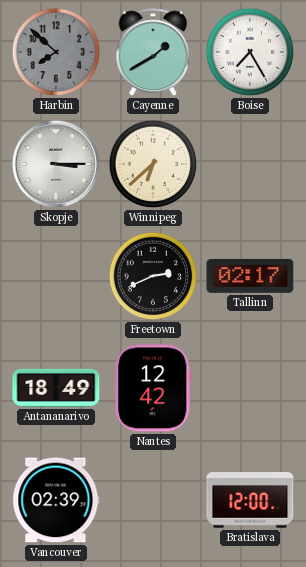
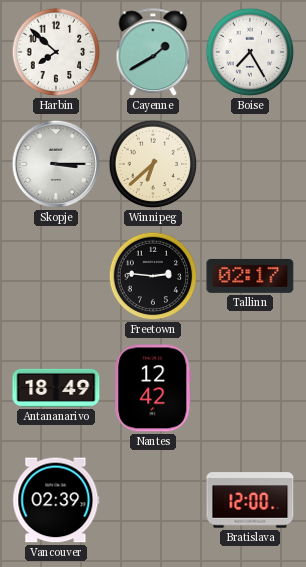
Harbin dial: grey -> white
Freetown: 2:41 -> 2:46
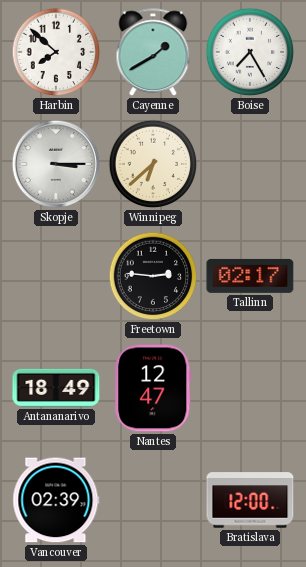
Nantes: 12:42 -> 12:47
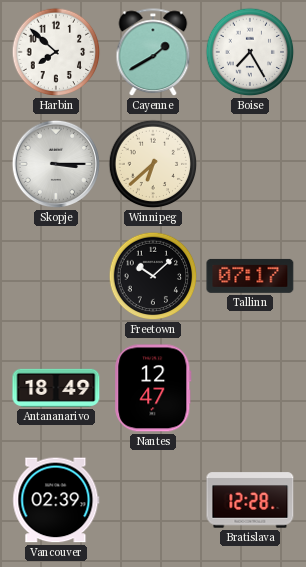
Freetown: 2:46 -> 10:08
Tallinn: 02:17 -> 07:17
Bratislava: 12:00 -> 12:28
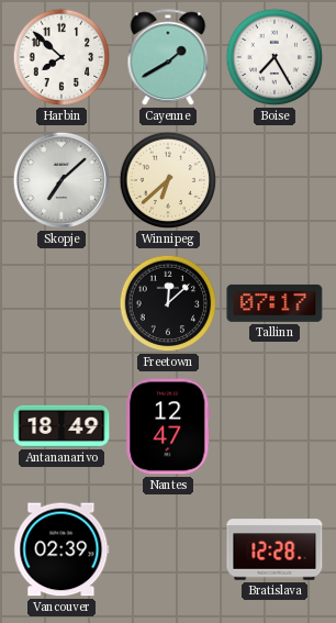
Skopje: 3:15 -> 7:08
Freetown: 10:08 -> 12:08
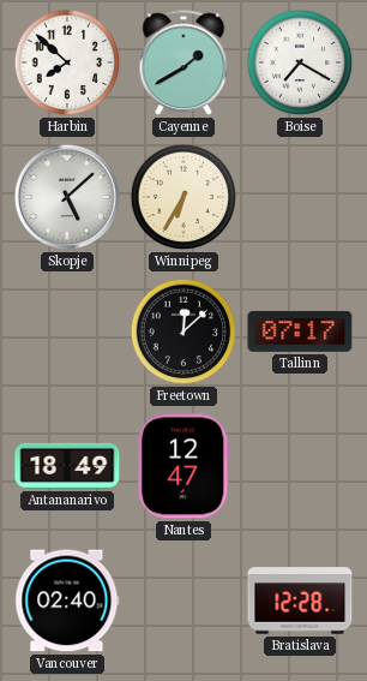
Boise: 7:25 -> 7:20
Skopje: 7:08 -> 5:08
Winnipeg: 6:38 -> 6:35
Vancouver: 02:39 -> 02:40
